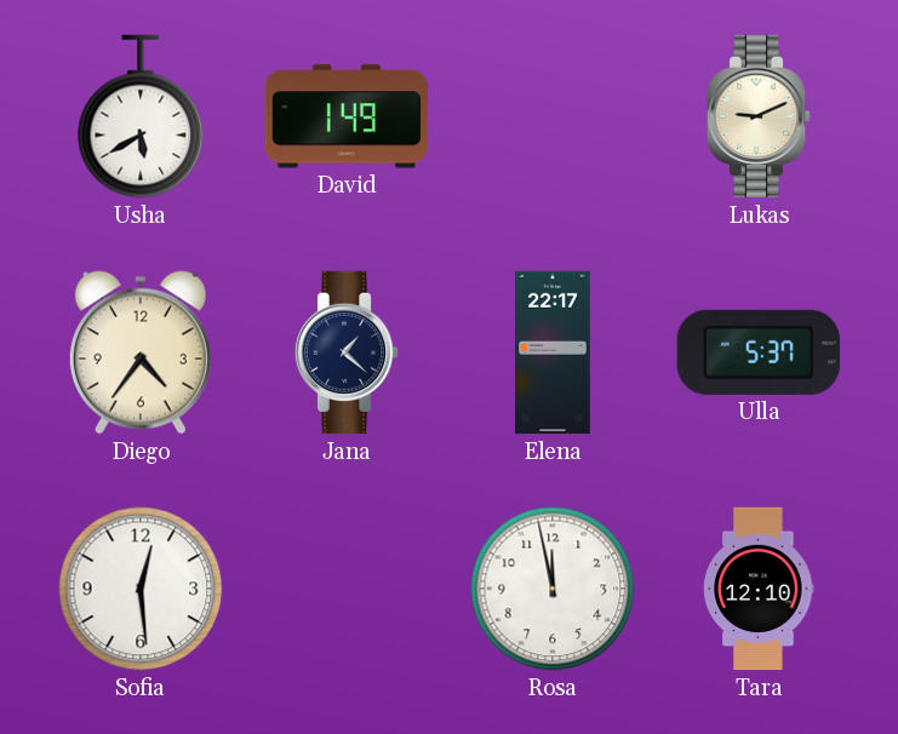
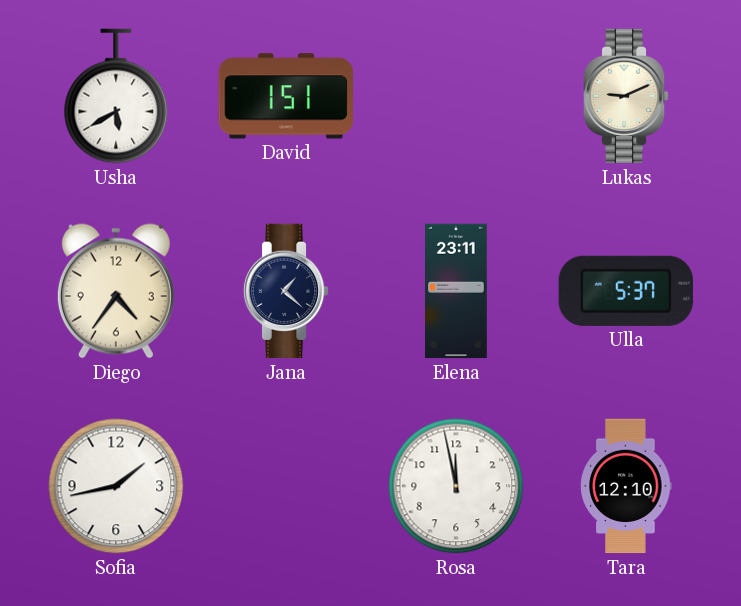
David: 1:49 -> 1:51
Elena: 22:17 -> 23:11
Sofia: 12:29 -> 1:43
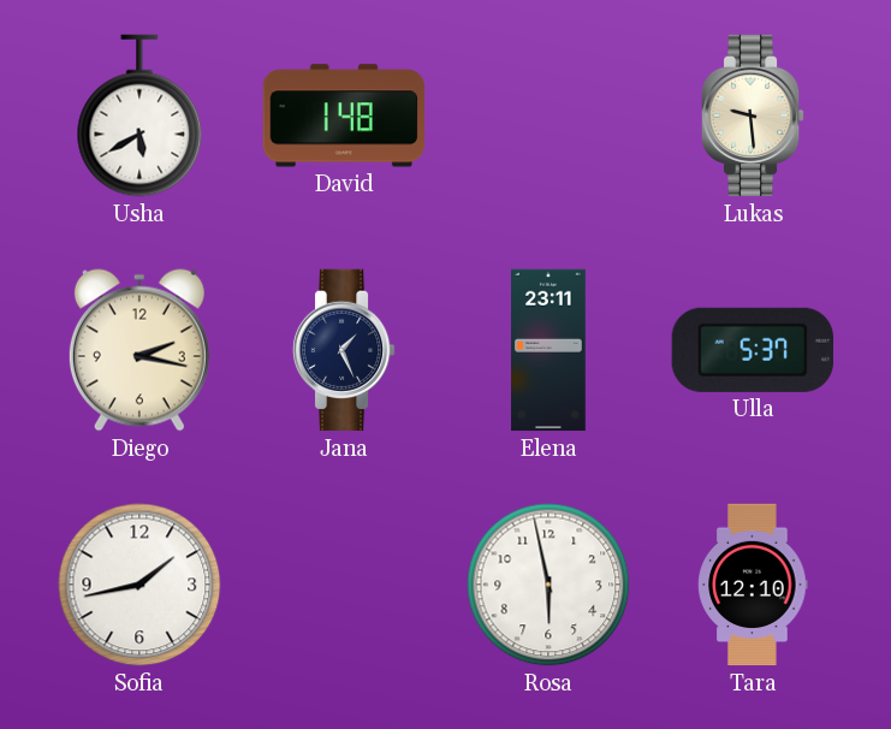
David: 1:51 -> 1:48
Lukas: 9:11 -> 9:29
Diego: 4:36 -> 2:17
Jana: 1:22 -> 1:26
Rosa: 11:58 -> 5:58
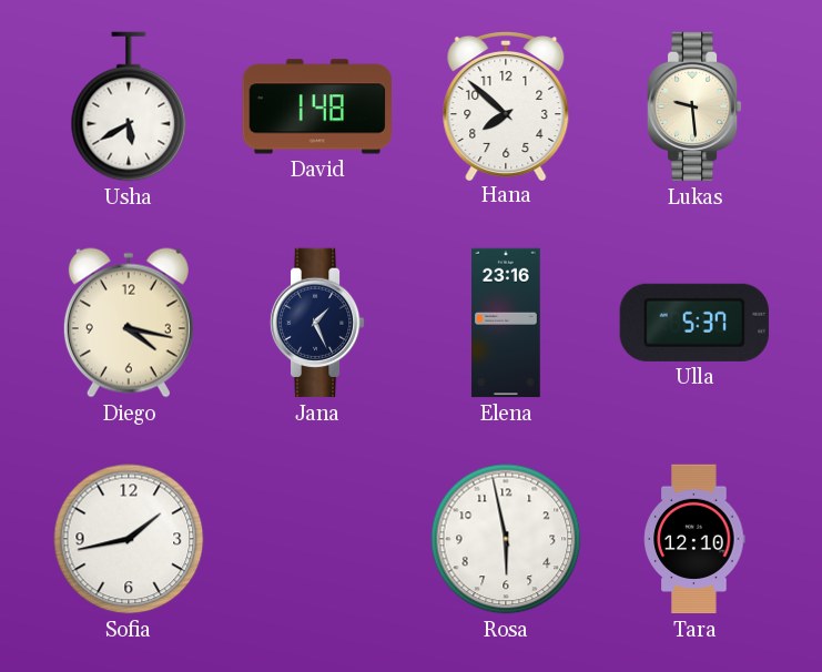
Hana: none -> 7:52
Diego: 2:17 -> 4:17
Elena: 23:11 -> 23:16
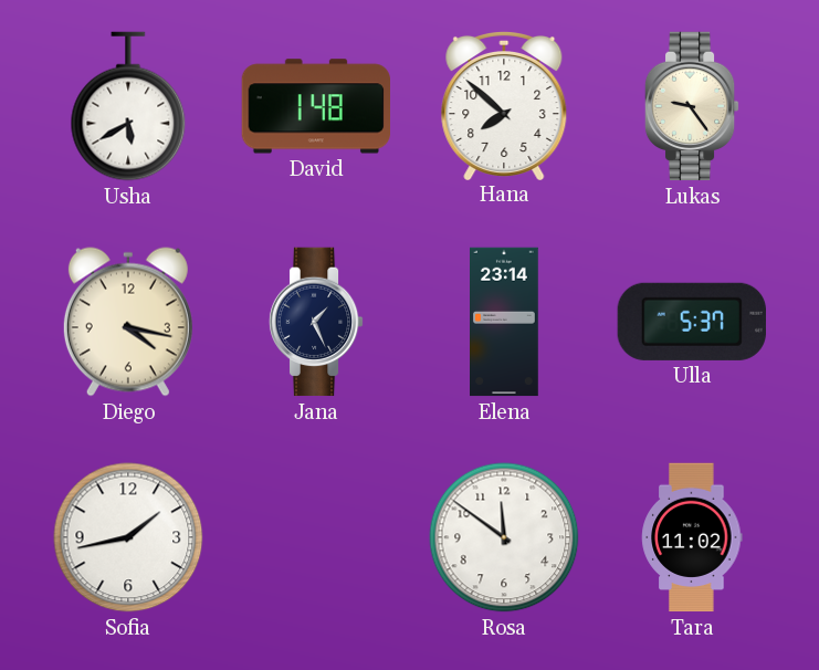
Lukas: 9:29 -> 9:24
Elena: 23:16 -> 23:14
Rosa: 5:58 -> 11:51
Tara: 12:10 -> 11:02
